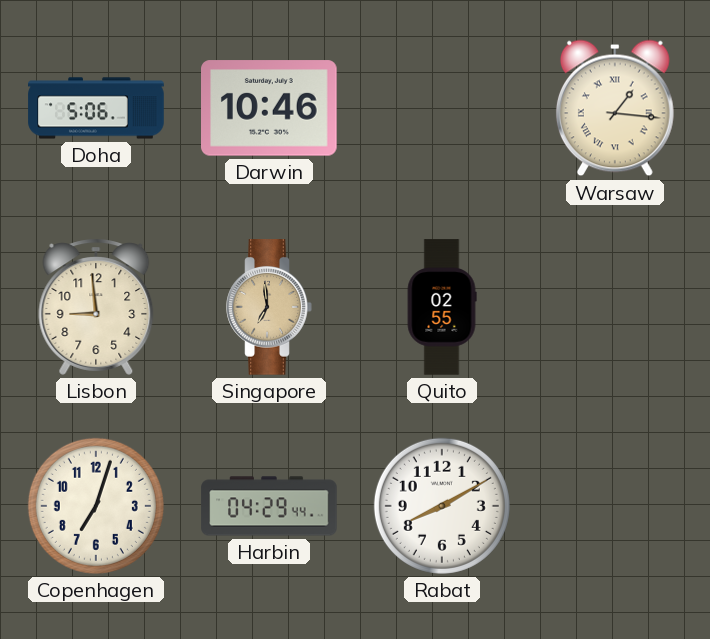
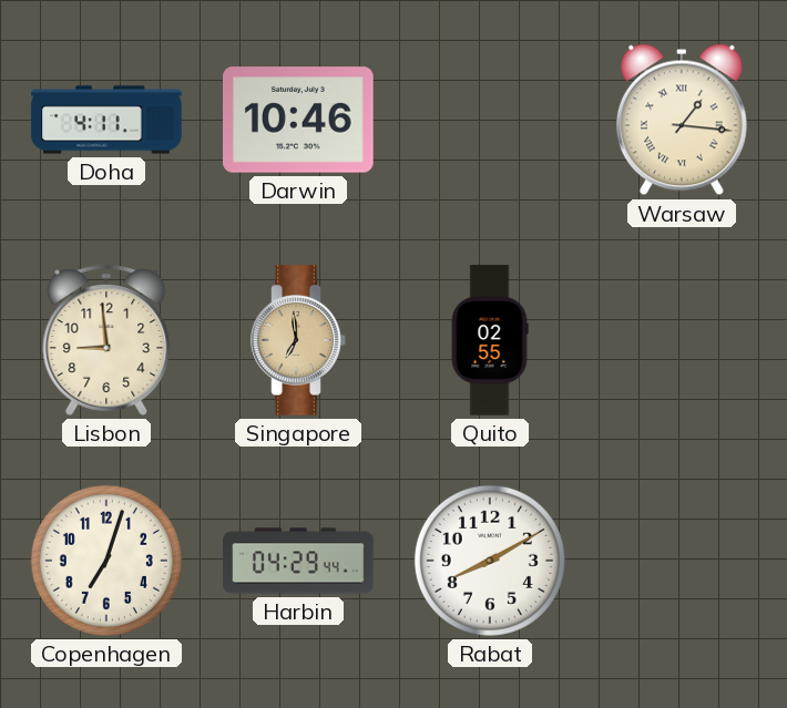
Doha: 5:06 -> 4:11
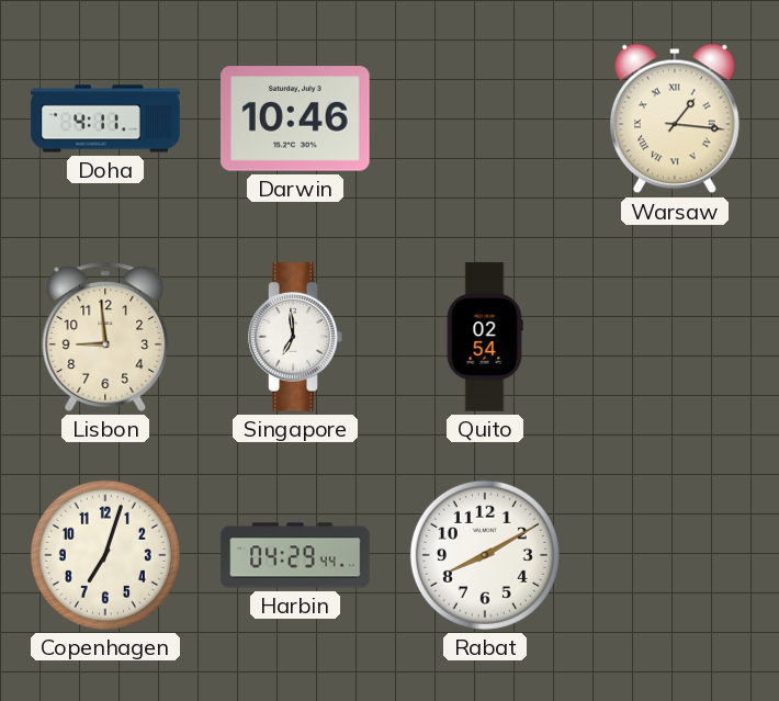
Singapore dial: champagne -> white
Quito: 02:55 -> 02:54
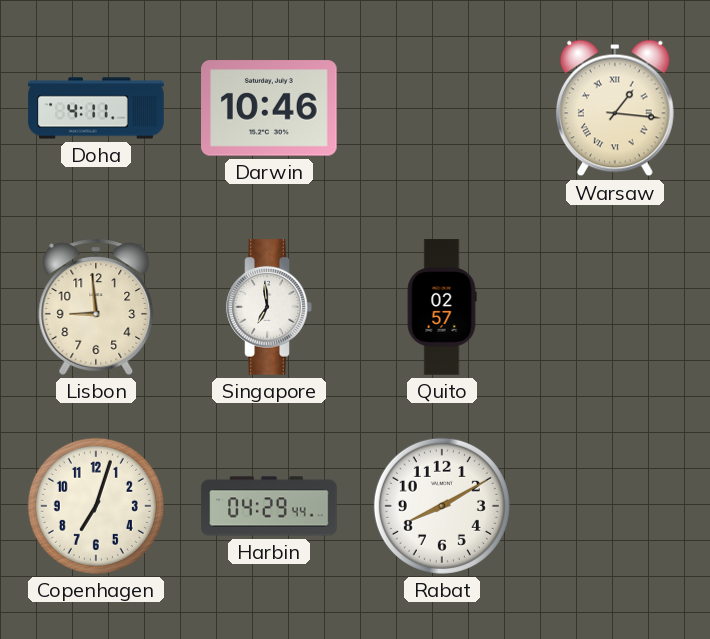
Quito: 02:54 -> 02:57
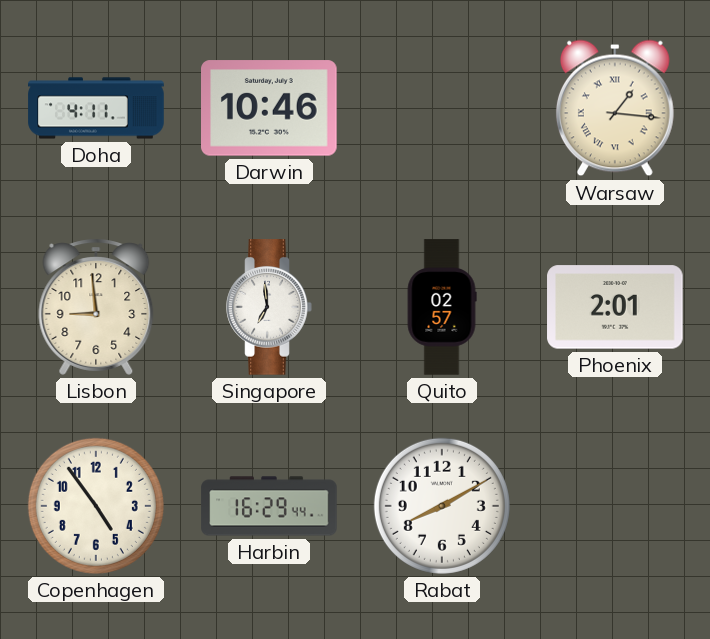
Phoenix: none -> 2:01
Copenhagen: 7:03 -> 4:54
Harbin: 04:29 -> 16:29
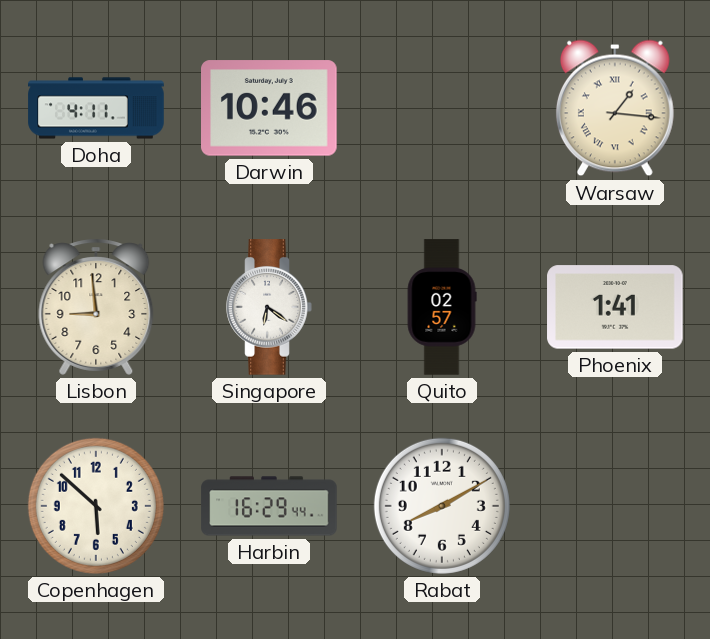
Singapore: 6:59 -> 6:21
Phoenix: 2:01 -> 1:41
Copenhagen: 4:54 -> 5:52
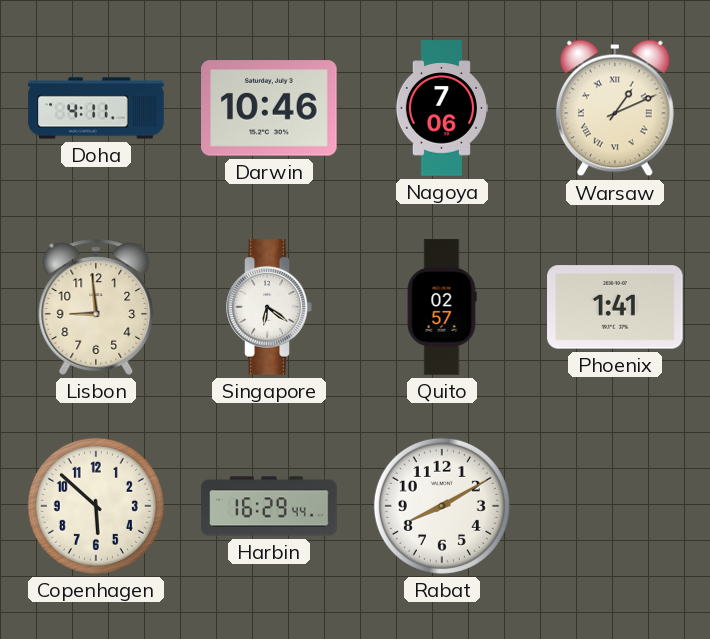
Nagoya: none -> 7:06
Warsaw: 1:16 -> 1:11
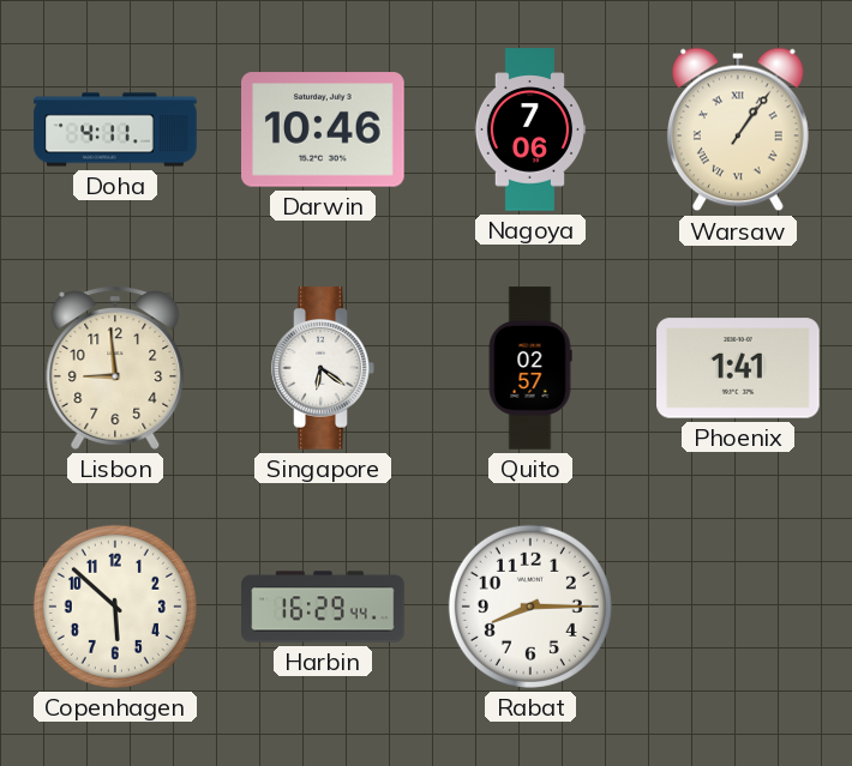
Warsaw: 1:11 -> 1:06
Rabat: 8:10 -> 8:15
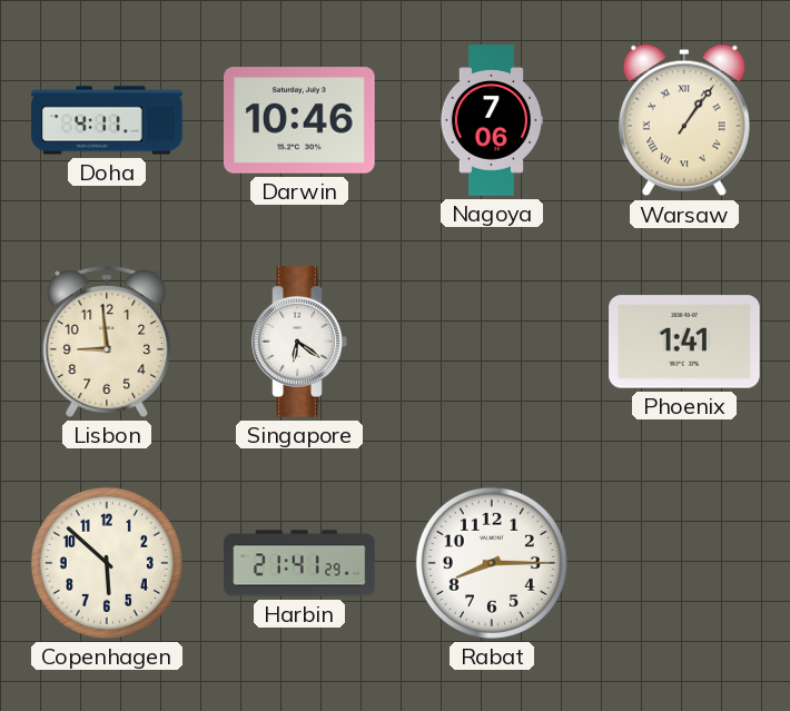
Quito: 02:57 -> none
Harbin: 16:29 -> 21:41
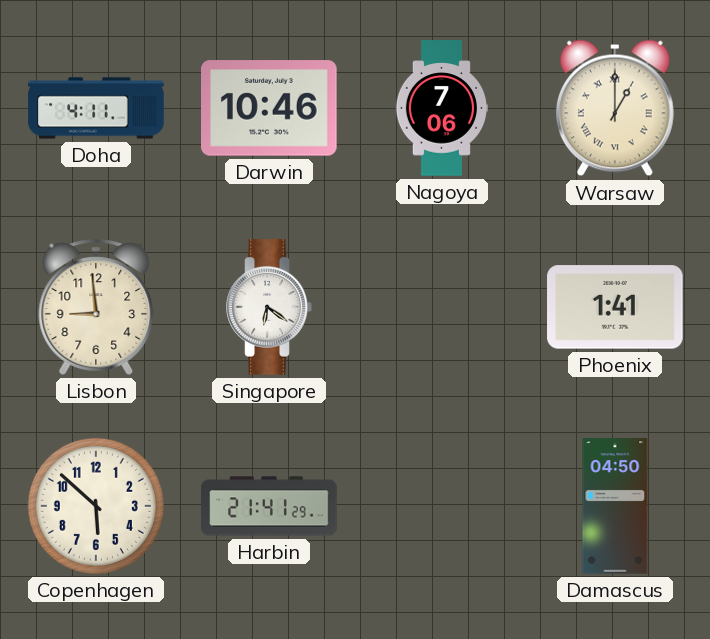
Warsaw: 1:06 -> 1:00
Rabat: 8:15 -> none
Damascus: none -> 04:50
